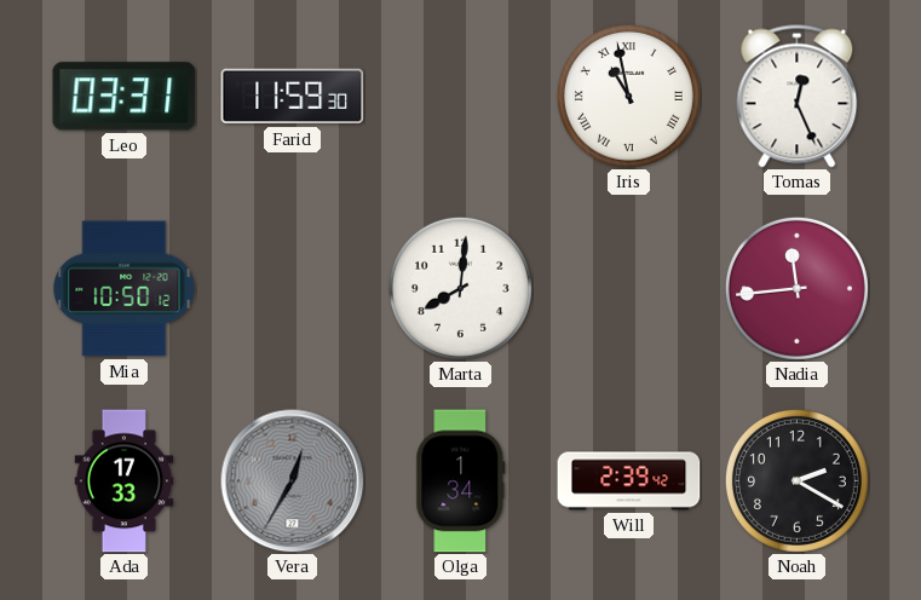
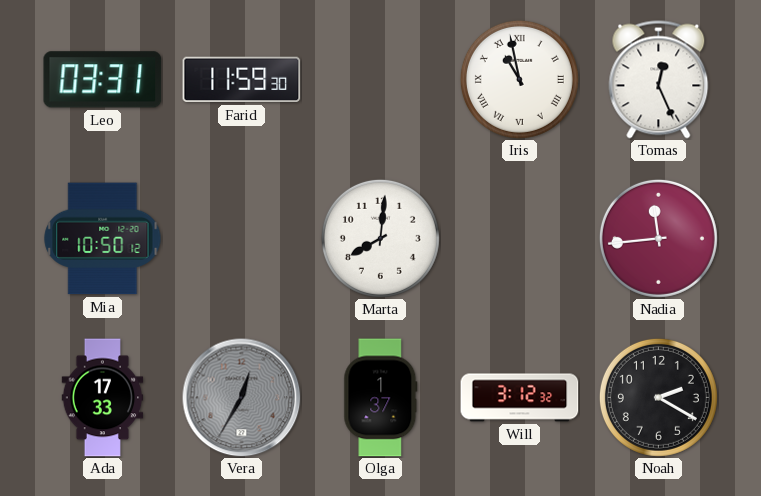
Olga: 1:34 -> 1:37
Will: 2:39 -> 3:12
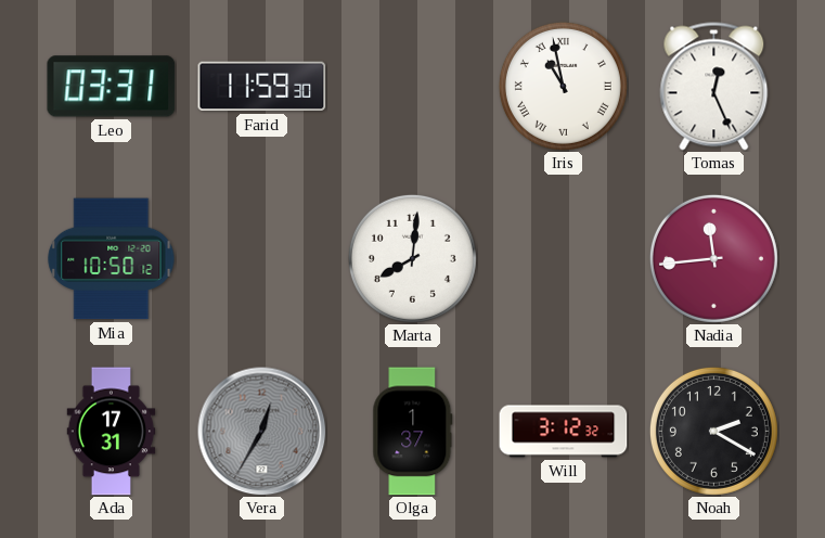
Ada: 17:33 -> 17:31
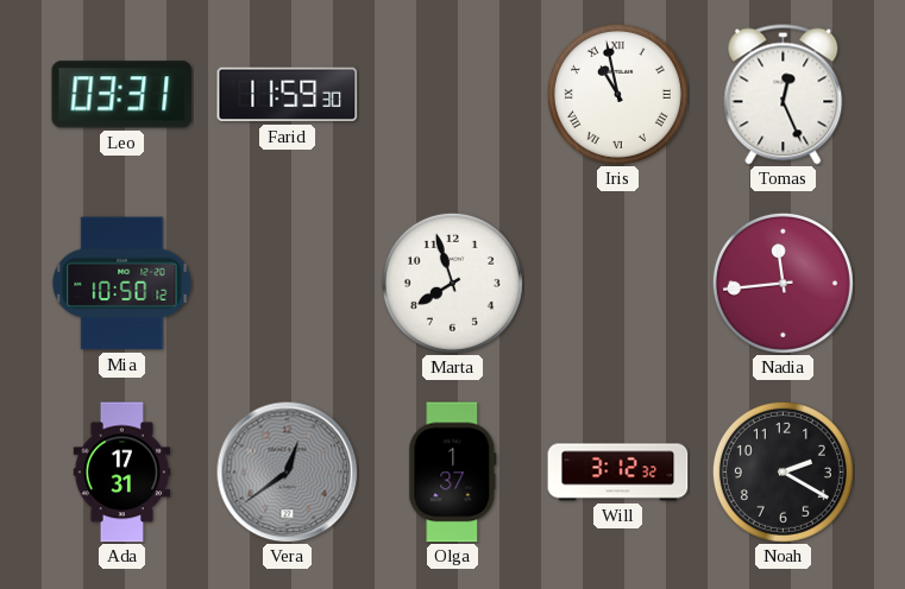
Marta: 8:01 -> 7:57
Vera: 12:35 -> 12:39
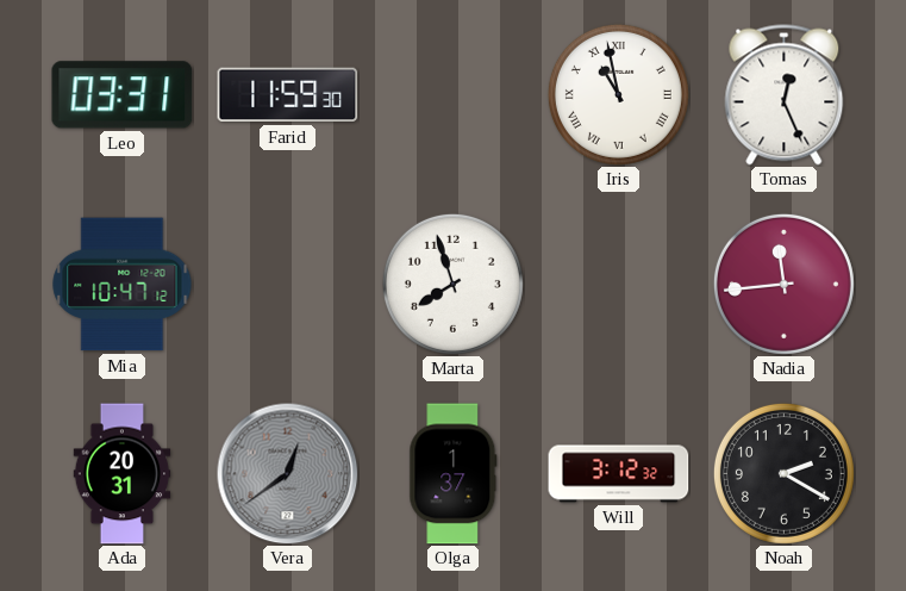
Mia: 10:50 -> 10:47
Ada: 17:31 -> 20:31
